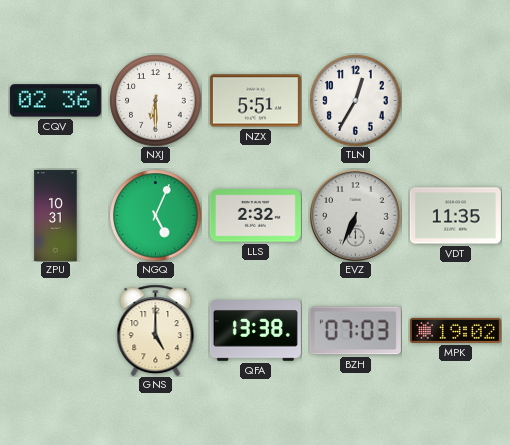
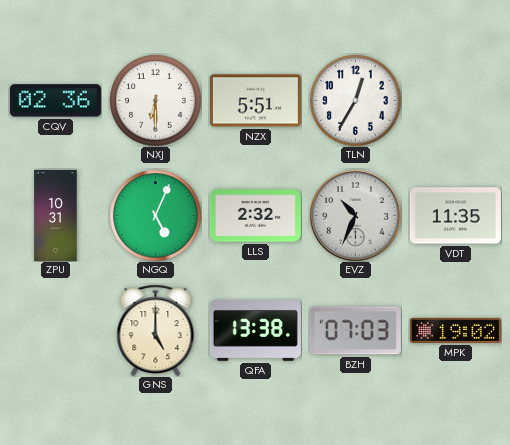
EVZ: 6:34 -> 10:34
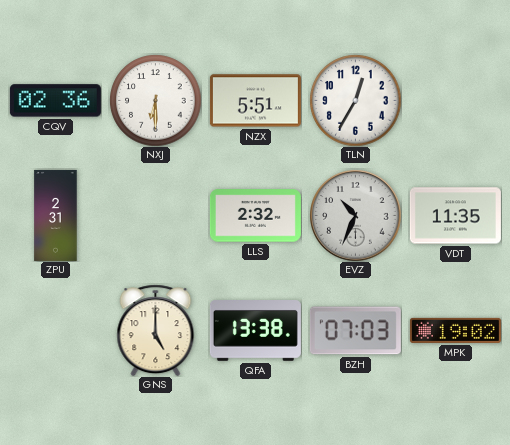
ZPU: 10:31 -> 2:31
NGQ: 5:04 -> none
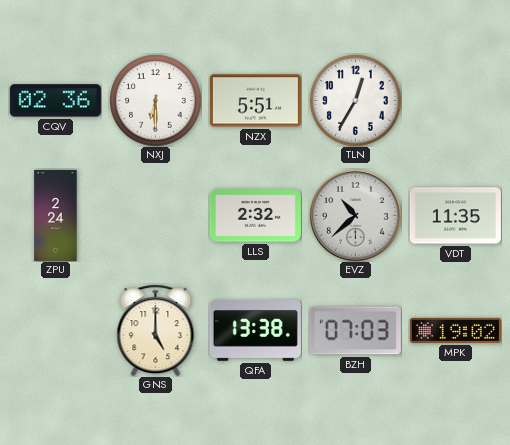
ZPU: 2:31 -> 2:24
EVZ: 10:34 -> 10:38
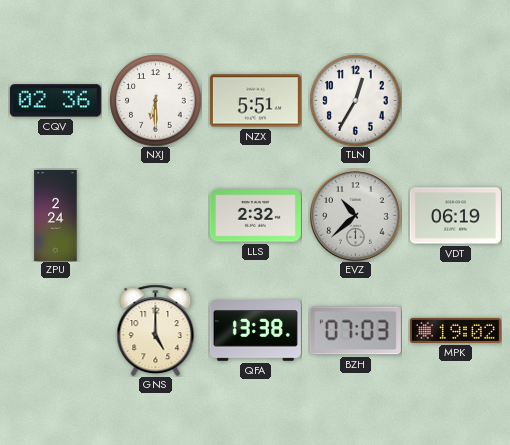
VDT: 11:35 -> 06:19
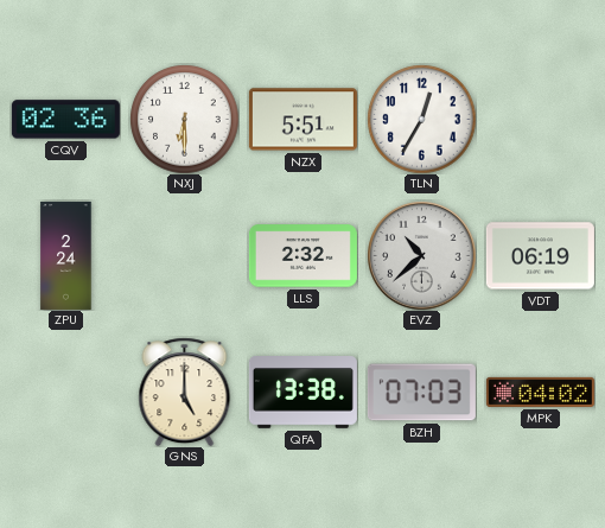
MPK: 19:02 -> 04:02
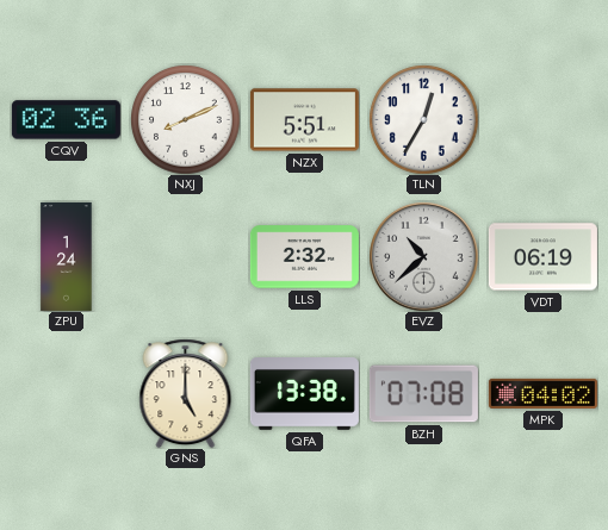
NXJ: 6:30 -> 8:11
ZPU: 2:24 -> 1:24
BZH: 07:03 -> 07:08
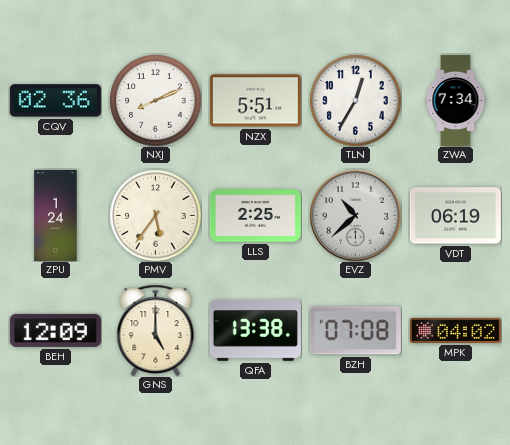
ZWA: none -> 7:34
PMV: none -> 5:36
LLS: 2:32 -> 2:25
BEH: none -> 12:09
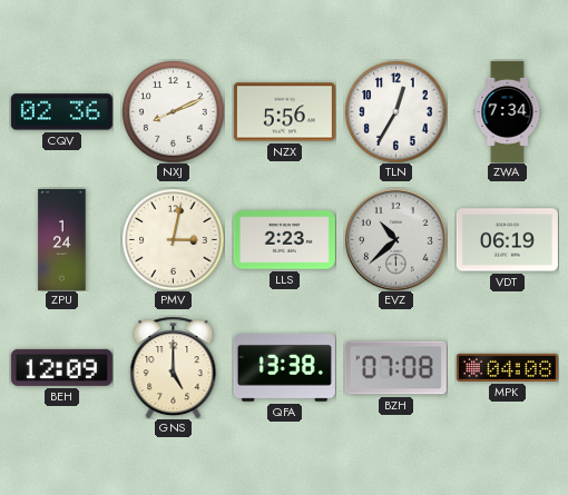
NZX: 5:51 -> 5:56
PMV: 5:36 -> 3:02
LLS: 2:25 -> 2:23
MPK: 04:02 -> 04:08
